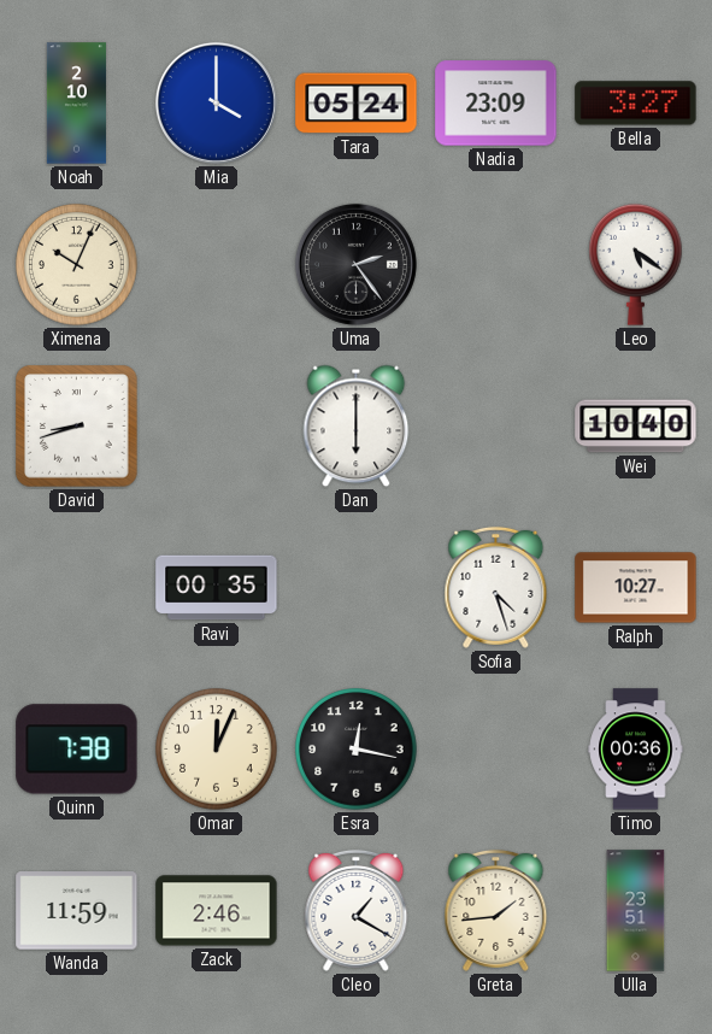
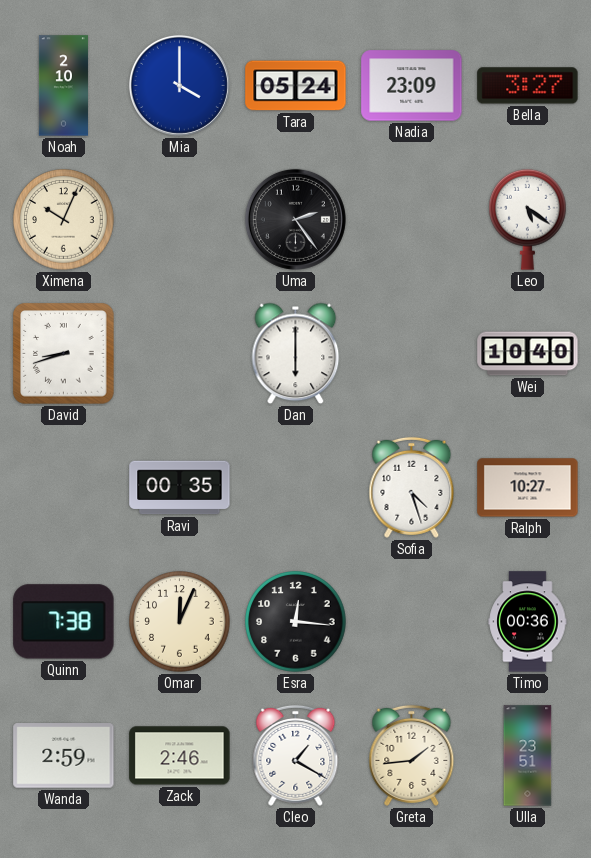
Esra: 12:17 -> 12:16
Wanda: 11:59 -> 2:59
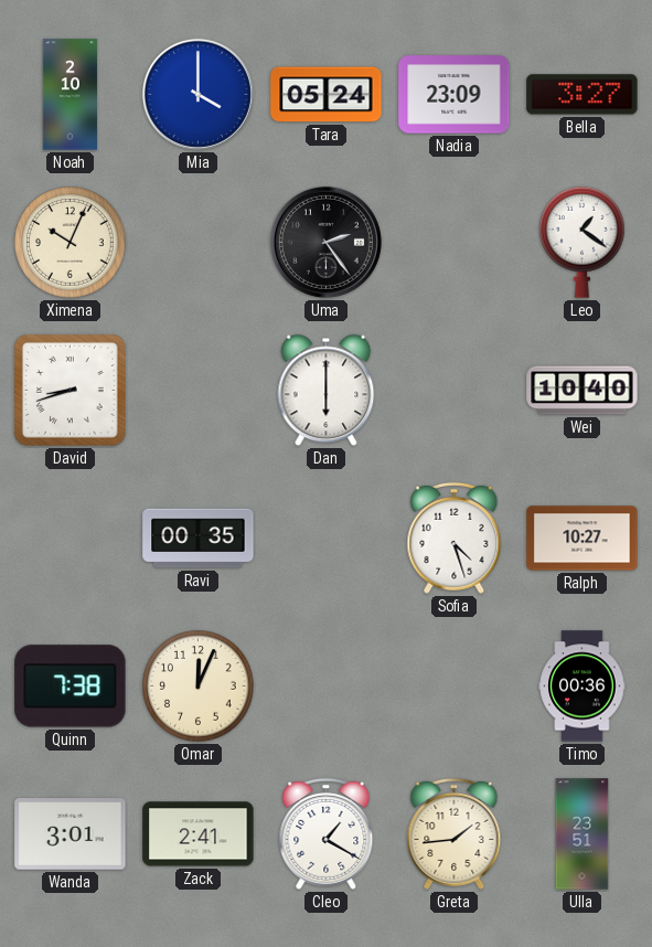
Leo: 5:21 -> 1:21
Esra: 12:16 -> none
Wanda: 2:59 -> 3:01
Zack: 2:46 -> 2:41
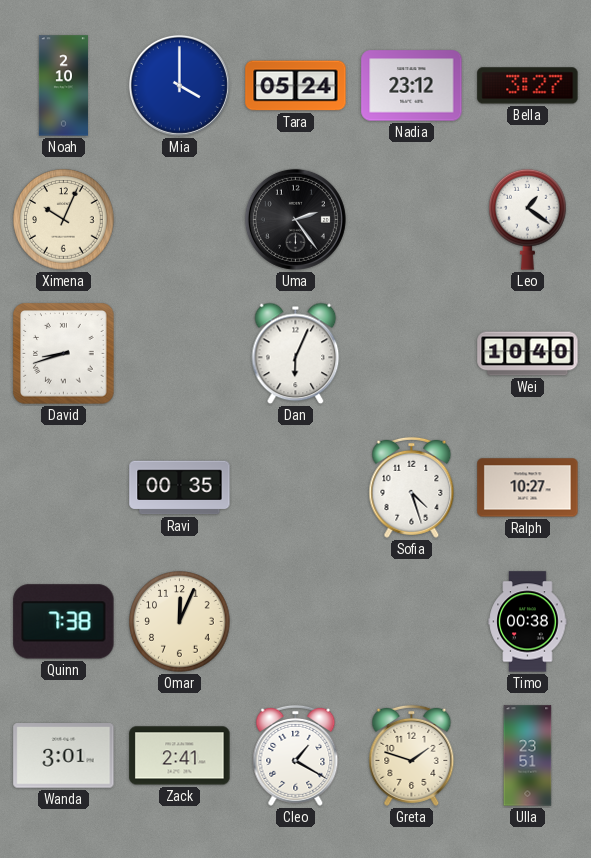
Nadia: 23:09 -> 23:12
Dan: 6:00 -> 6:04
Timo: 00:36 -> 00:38
Greta: 1:44 -> 1:48
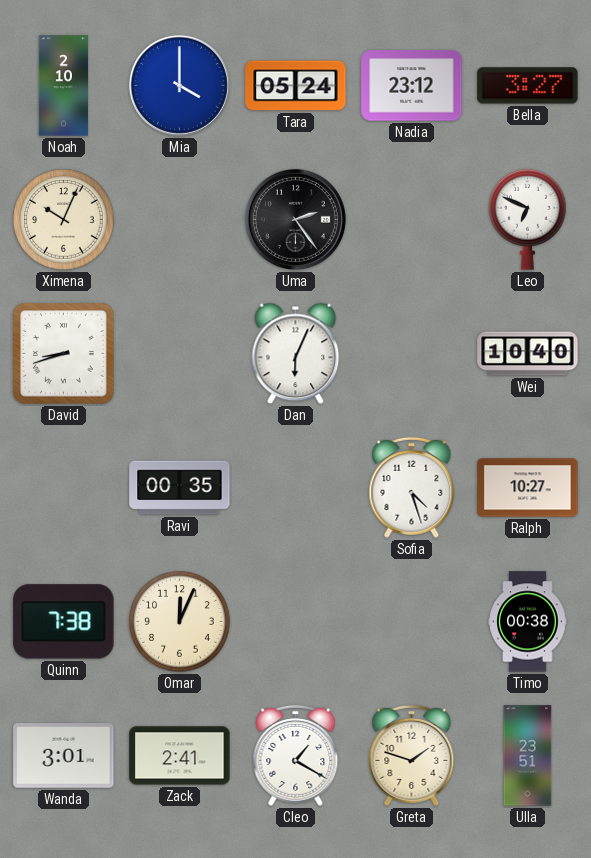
Leo: 1:21 -> 6:49
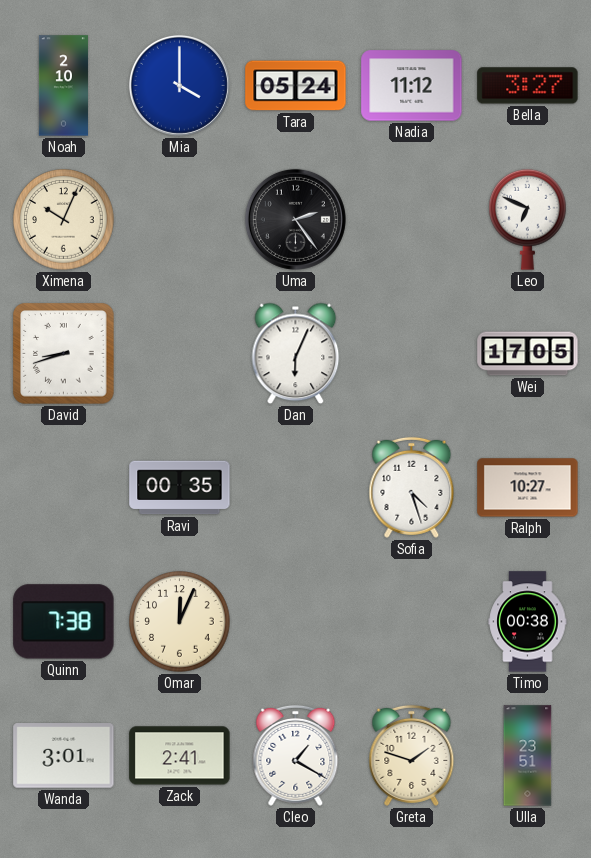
Nadia: 23:12 -> 11:12
Wei: 10:40 -> 17:05
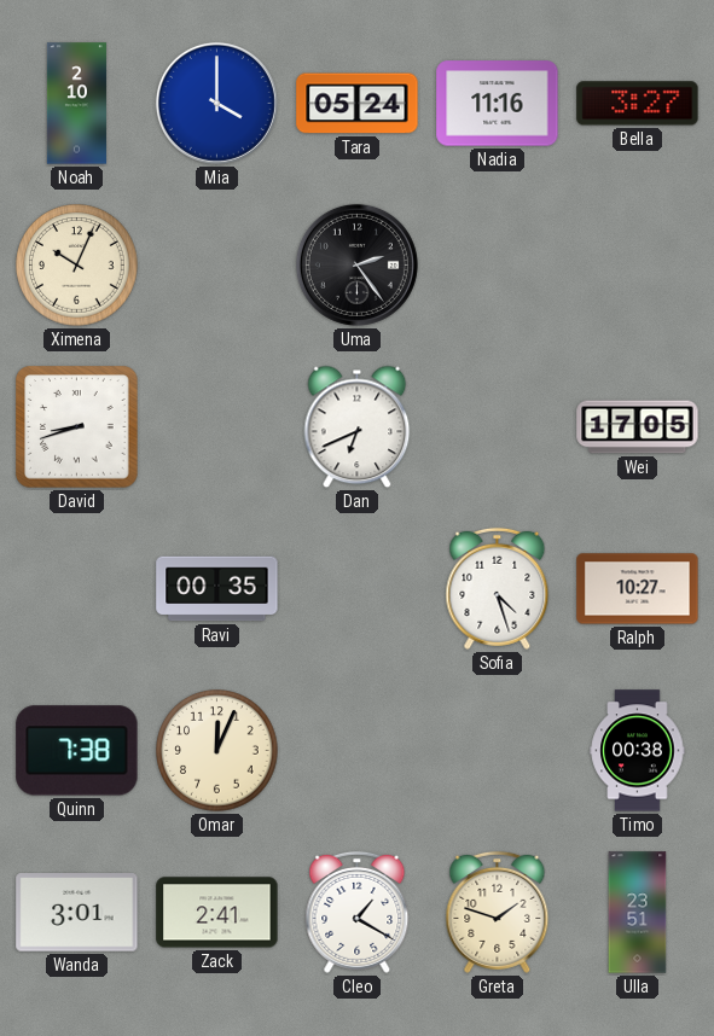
Nadia: 11:12 -> 11:16
Leo: 6:49 -> none
Dan: 6:04 -> 6:41
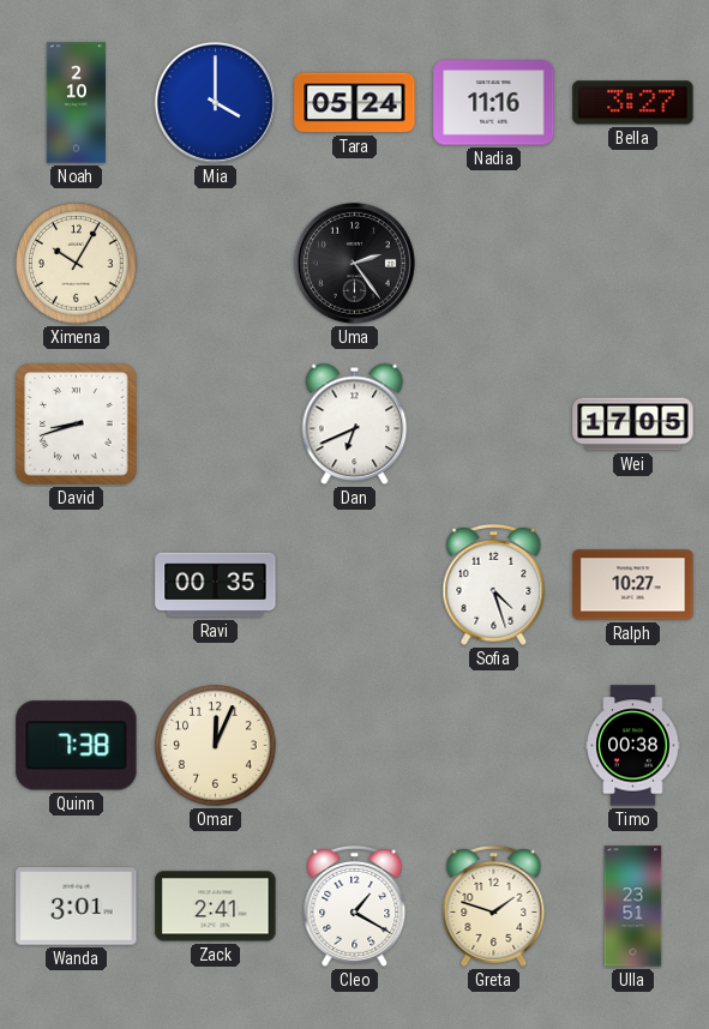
Ximena: 10:04 -> 10:05
